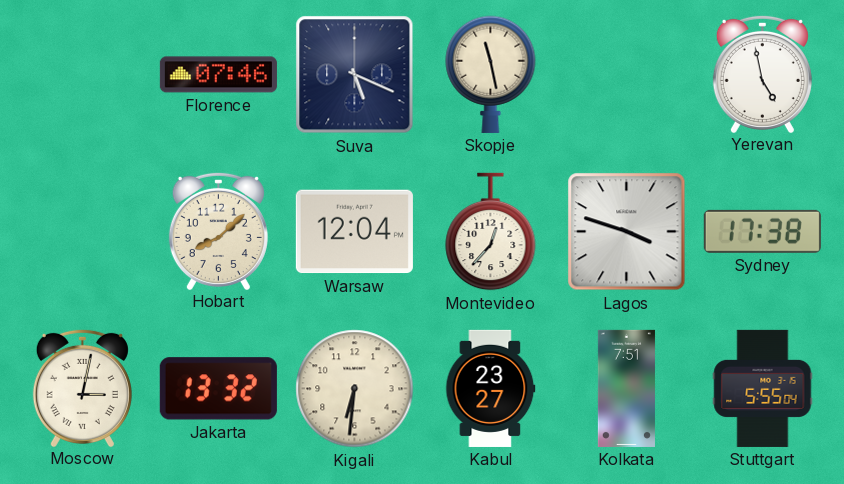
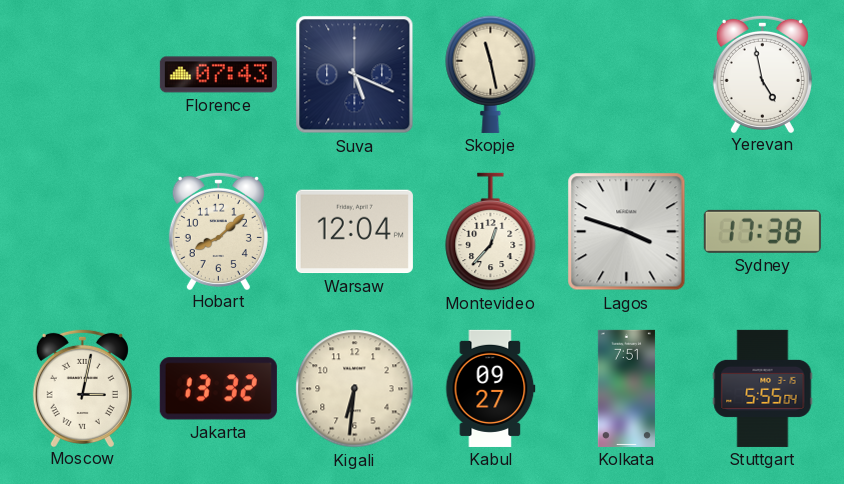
Florence: 07:46 -> 07:43
Kabul: 23:27 -> 09:27
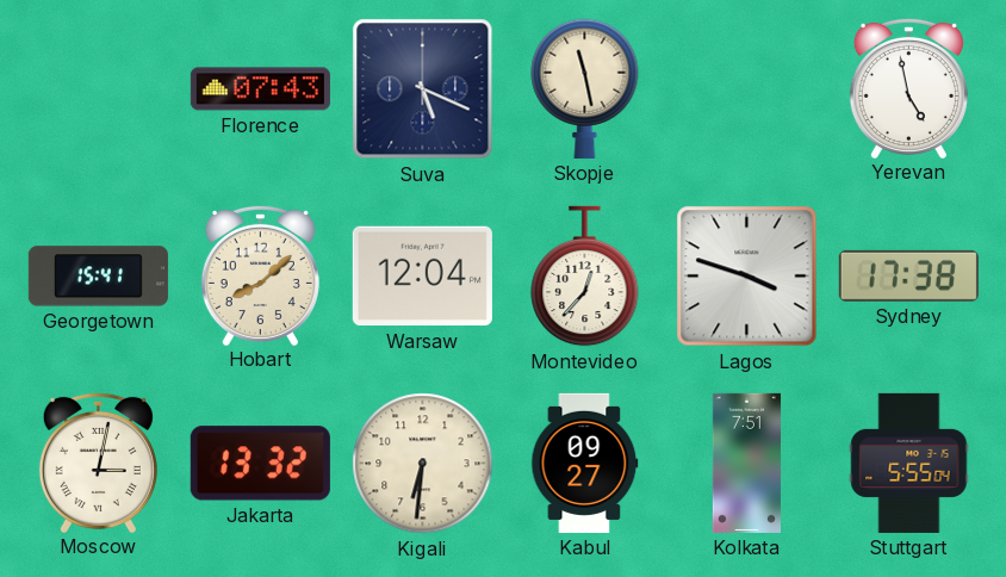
Georgetown: none -> 15:41
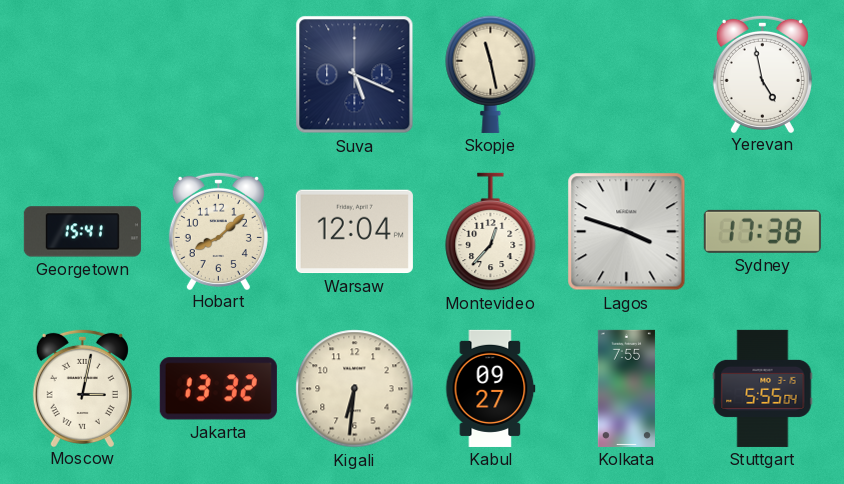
Florence: 07:43 -> none
Kolkata: 7:51 -> 7:55
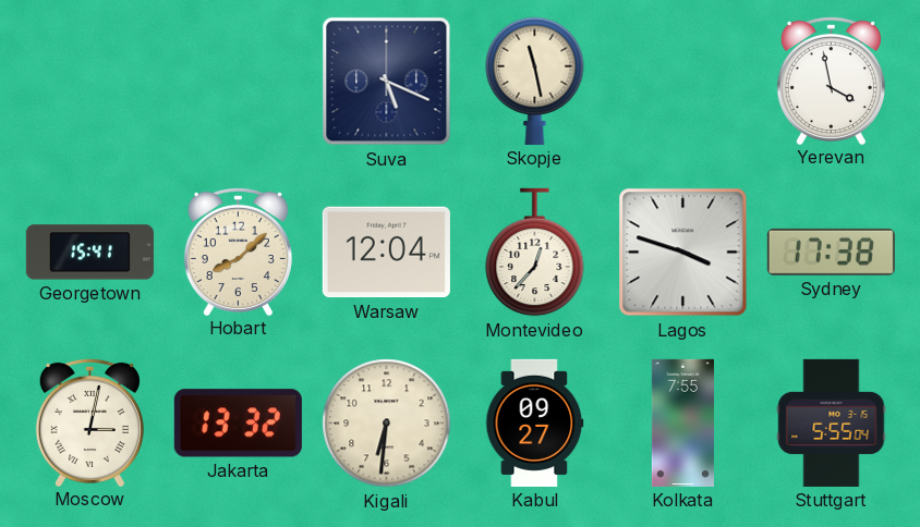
Yerevan: 4:58 -> 3:58
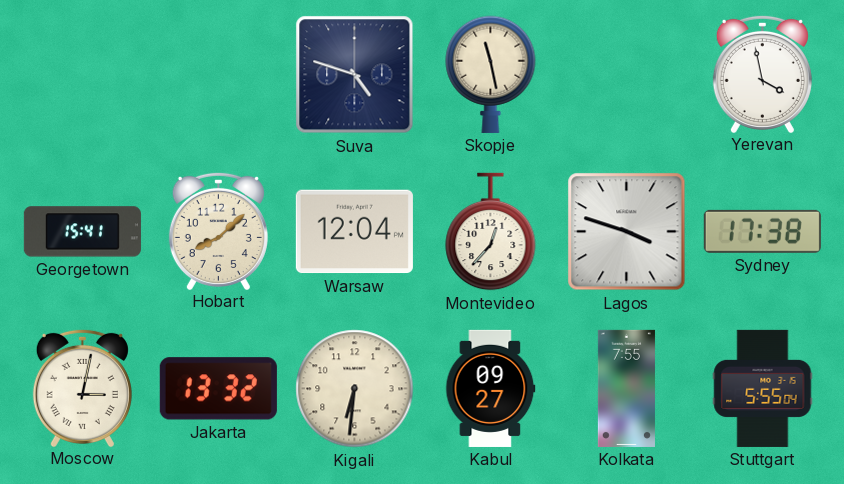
Suva: 5:19 -> 4:48
